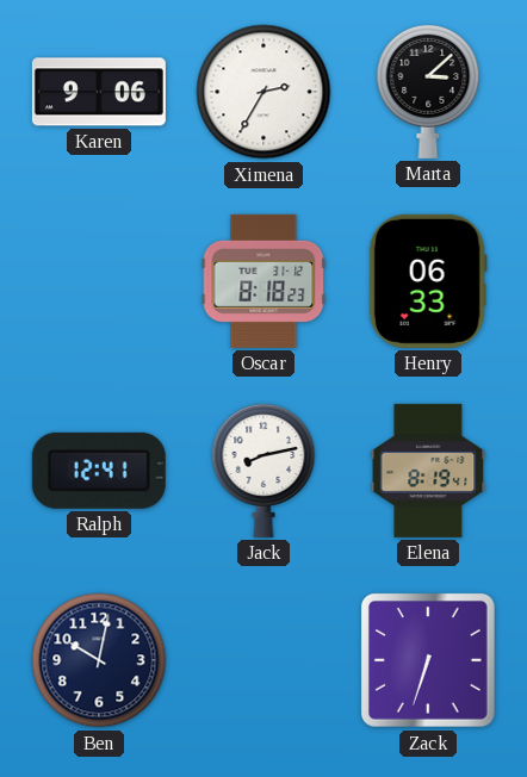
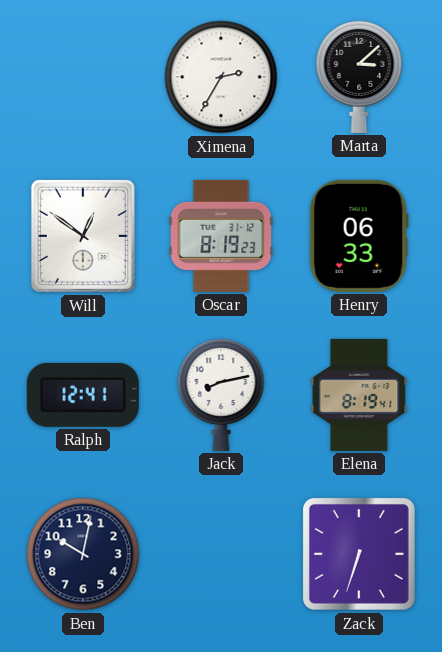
Karen: 9:06 -> none
Will: none -> 12:51
Oscar: 8:18 -> 8:19
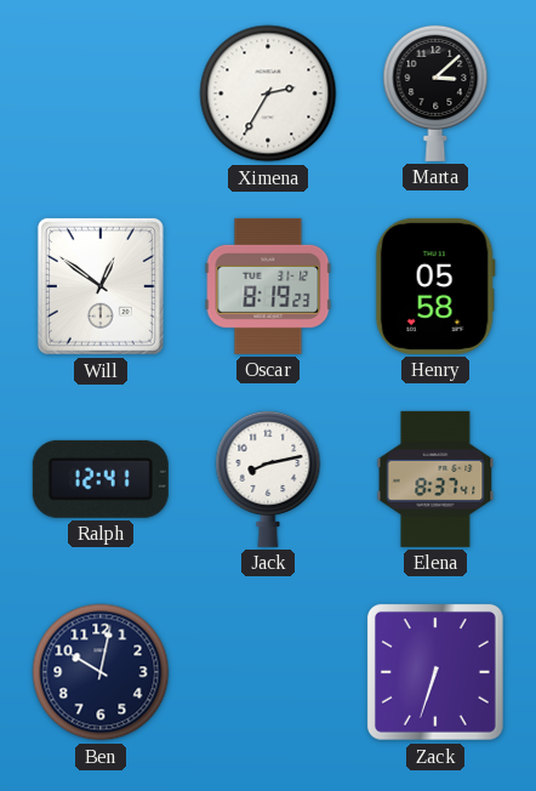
Henry: 06:33 -> 05:58
Elena: 8:19 -> 8:37
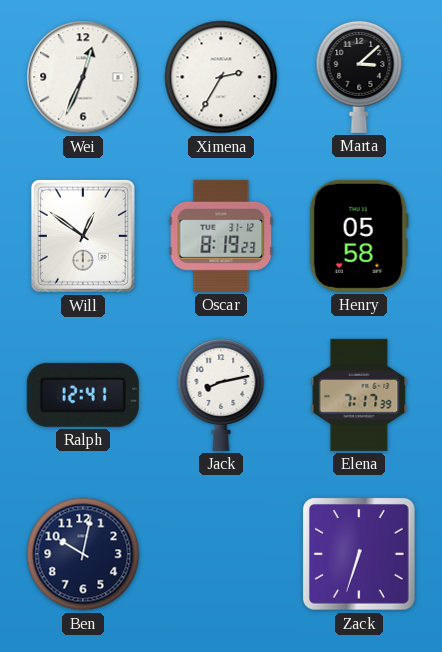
Wei: none -> 12:34
Elena: 8:37 -> 7:17
